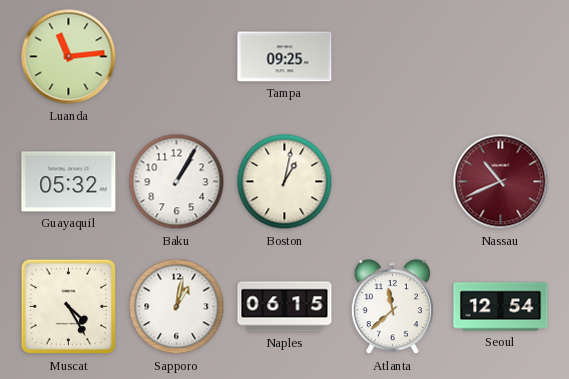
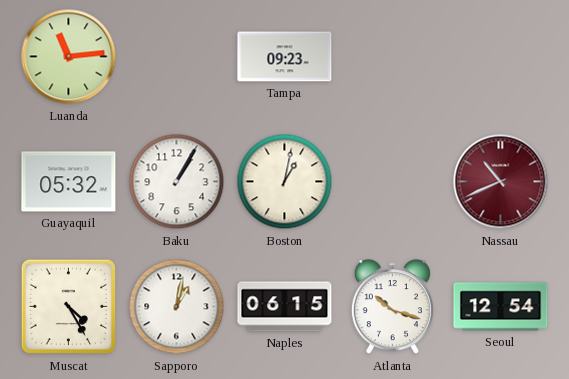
Tampa: 09:25 -> 09:23
Atlanta: 11:38 -> 10:18
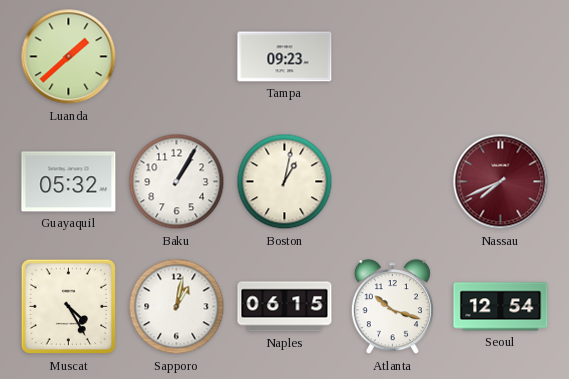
Luanda: 11:14 -> 1:38
Nassau: 10:41 -> 7:41
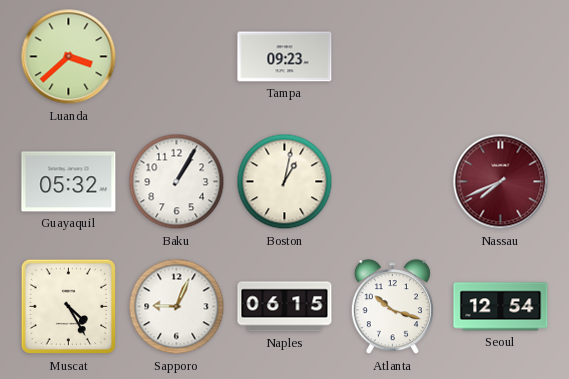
Luanda: 1:38 -> 3:38
Sapporo: 1:02 -> 9:04
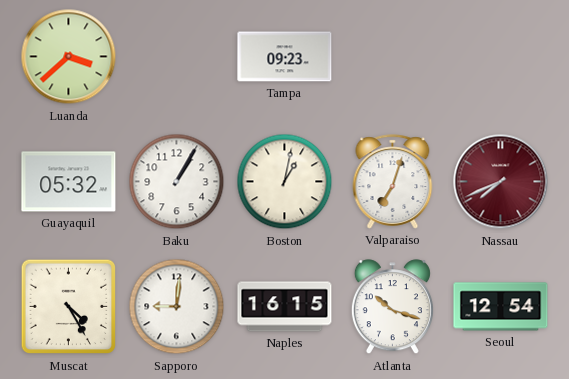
Valparaiso: none -> 7:03
Sapporo: 9:04 -> 9:01
Naples: 06:15 -> 16:15
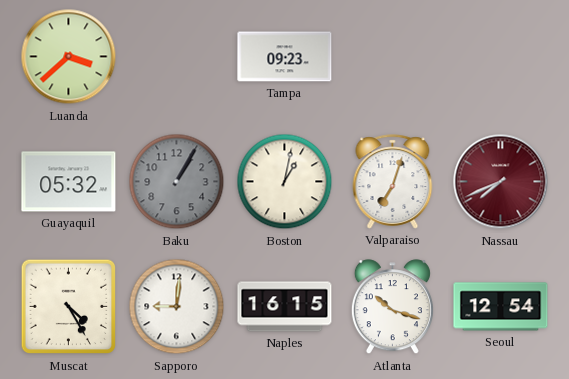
Baku dial: white -> grey
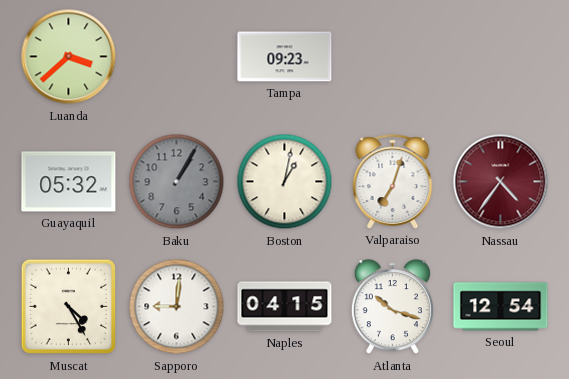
Nassau: 7:41 -> 4:36
Naples: 16:15 -> 04:15
